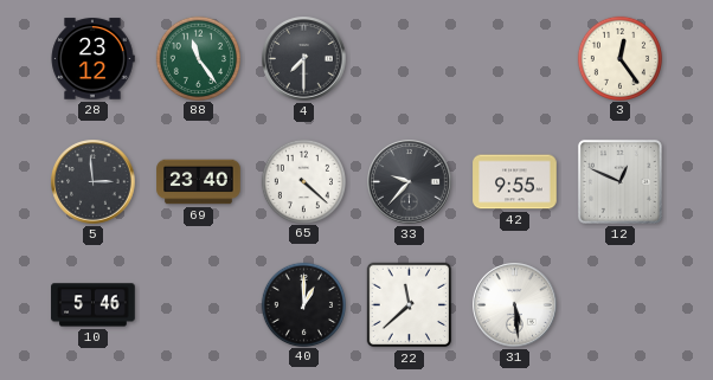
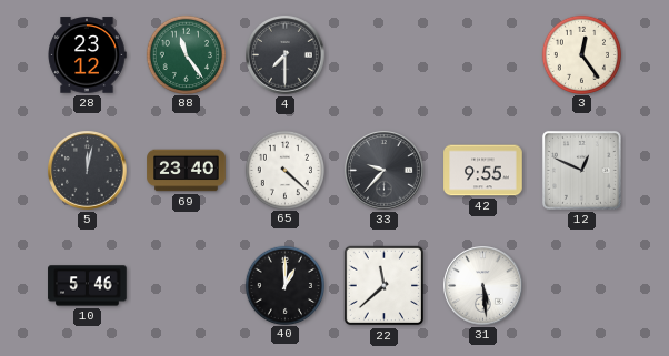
5: 2:59 -> 12:02
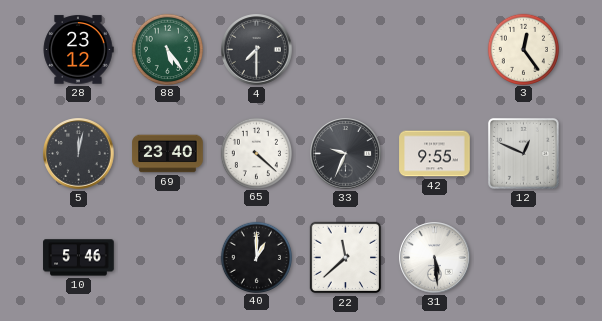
88: 11:24 -> 5:24
33: 9:37 -> 9:34
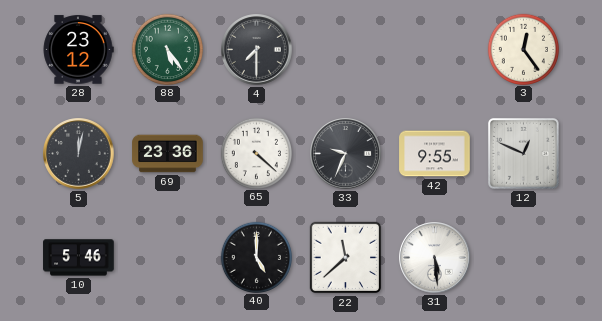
69: 23:40 -> 23:36
40: 1:00 -> 5:00
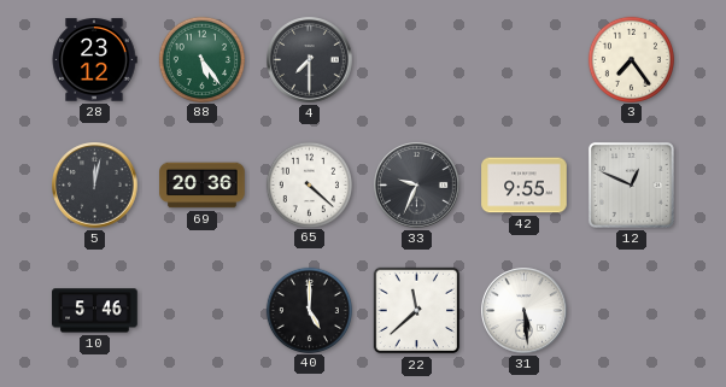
3: 12:24 -> 7:24
69: 23:36 -> 20:36
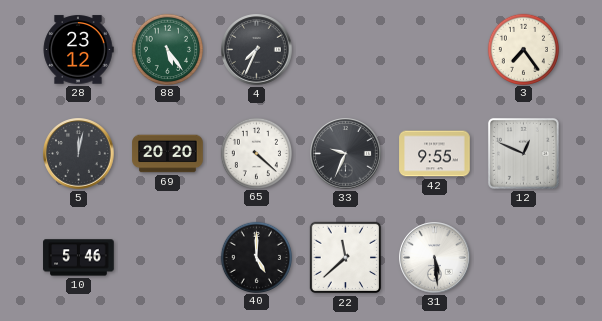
4: 7:30 -> 7:34
69: 20:36 -> 20:20
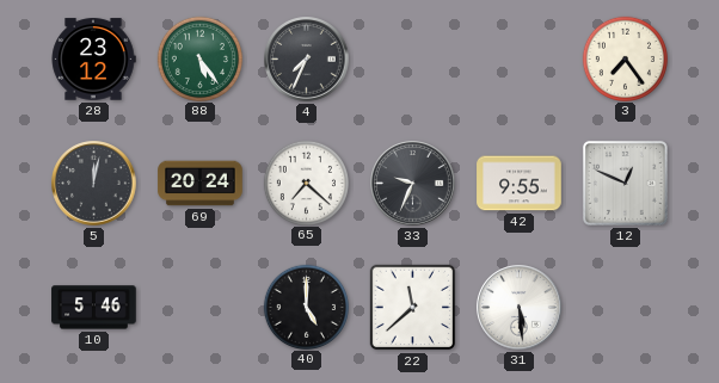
69: 20:20 -> 20:24
65: 4:22 -> 7:22
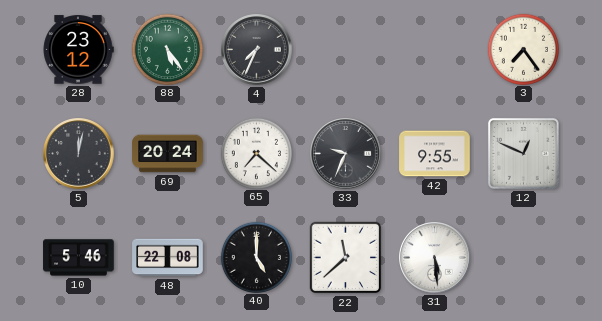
48: none -> 22:08
